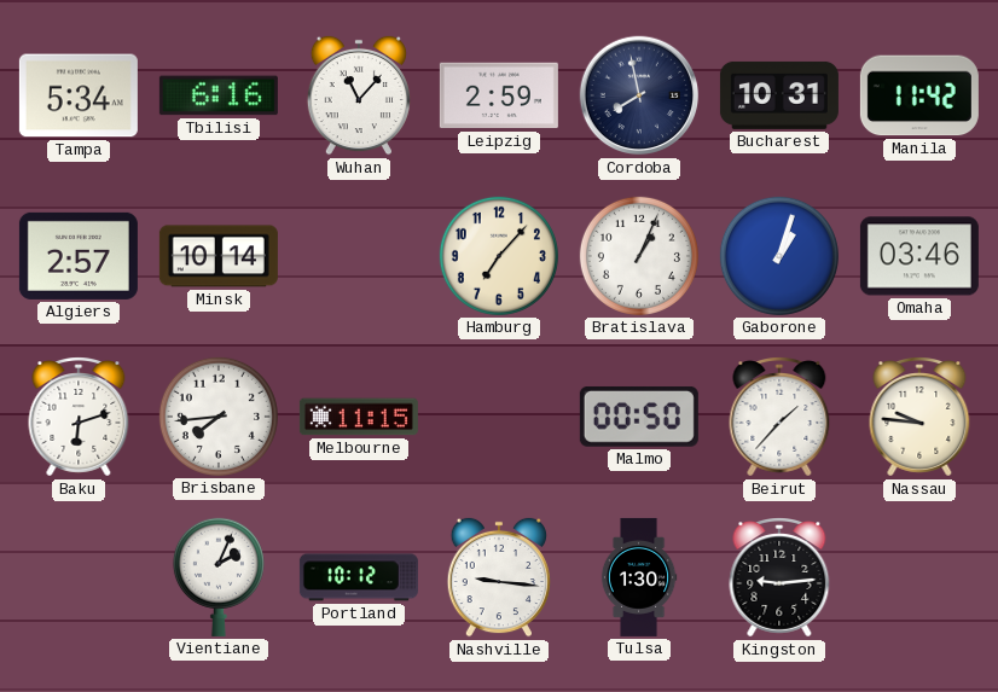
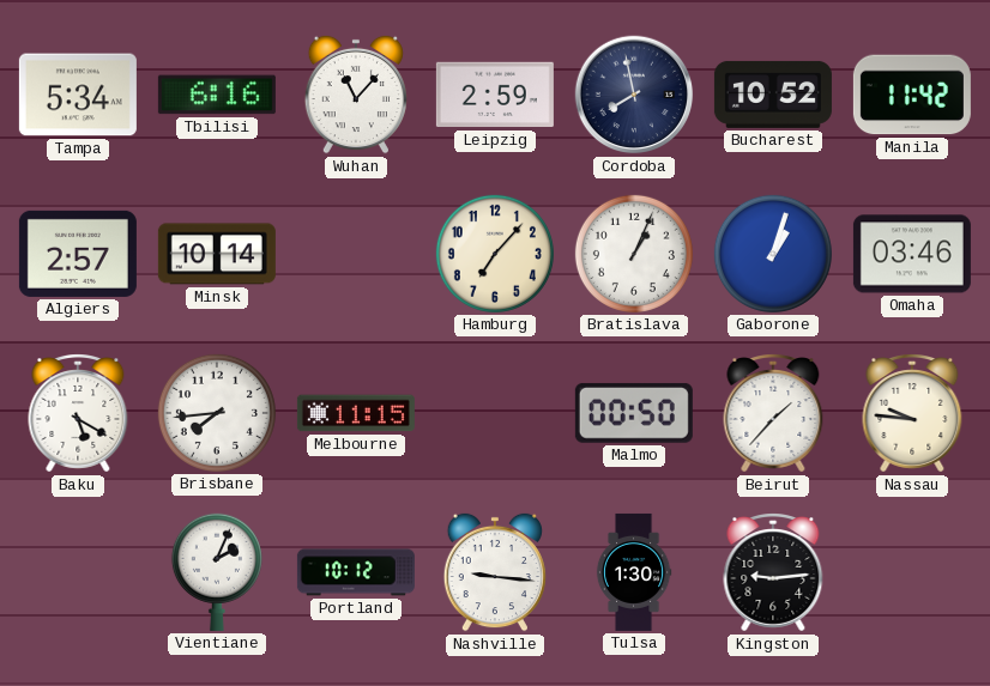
Bucharest: 10:31 -> 10:52
Baku: 6:12 -> 5:20
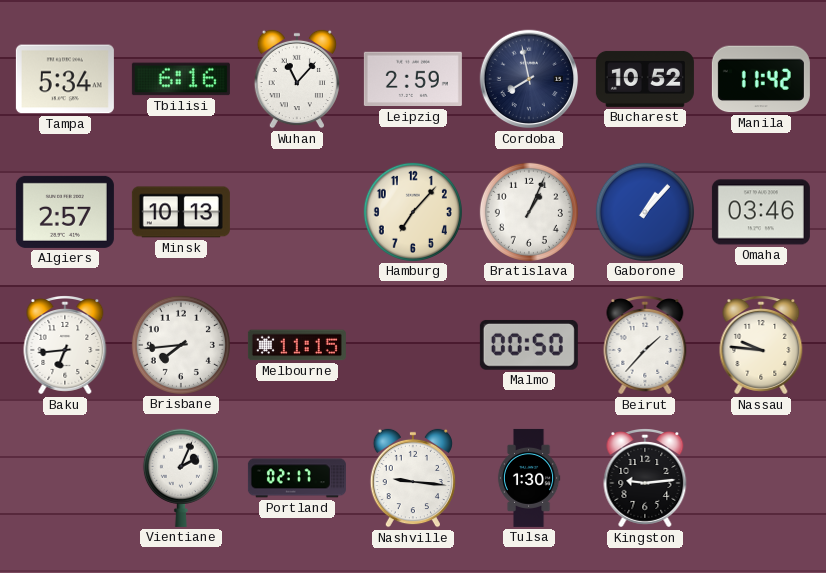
Minsk: 10:14 -> 10:13
Gaborone: 1:03 -> 1:07
Baku: 5:20 -> 6:44
Portland: 10:12 -> 02:17
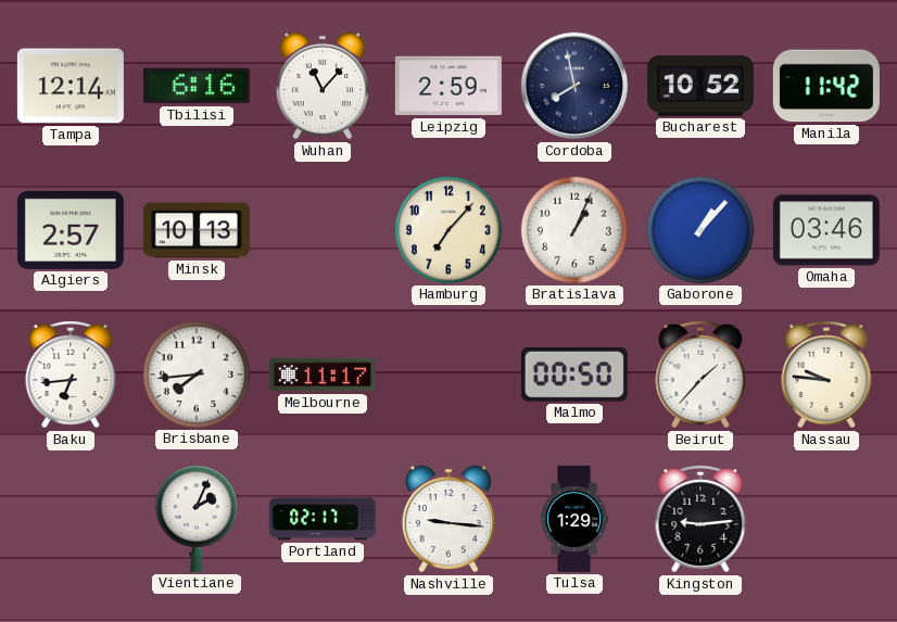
Tampa: 5:34 -> 12:14
Melbourne: 11:15 -> 11:17
Tulsa: 1:30 -> 1:29
